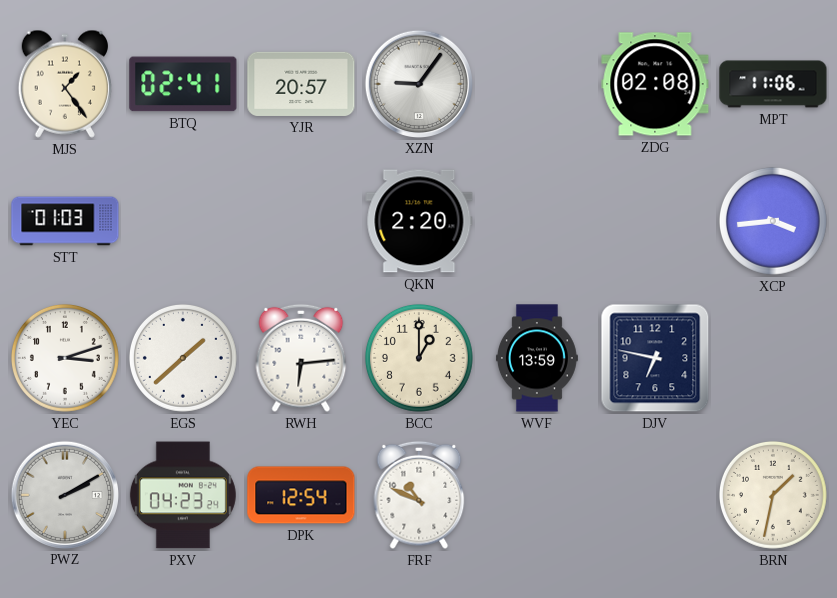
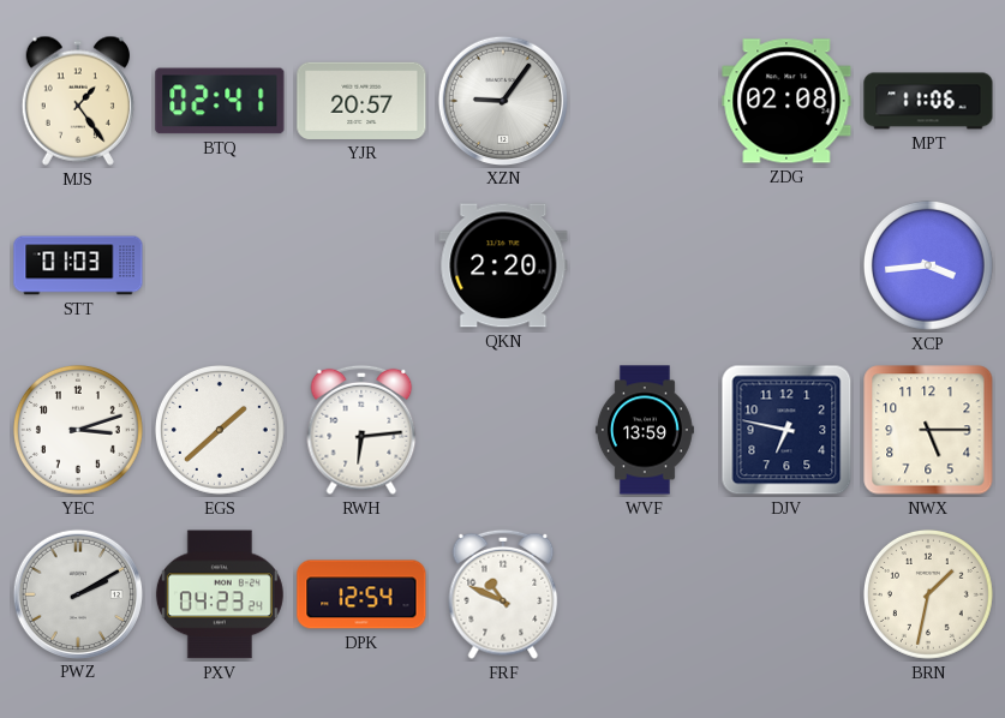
BCC: 1:00 -> none
NWX: none -> 5:15
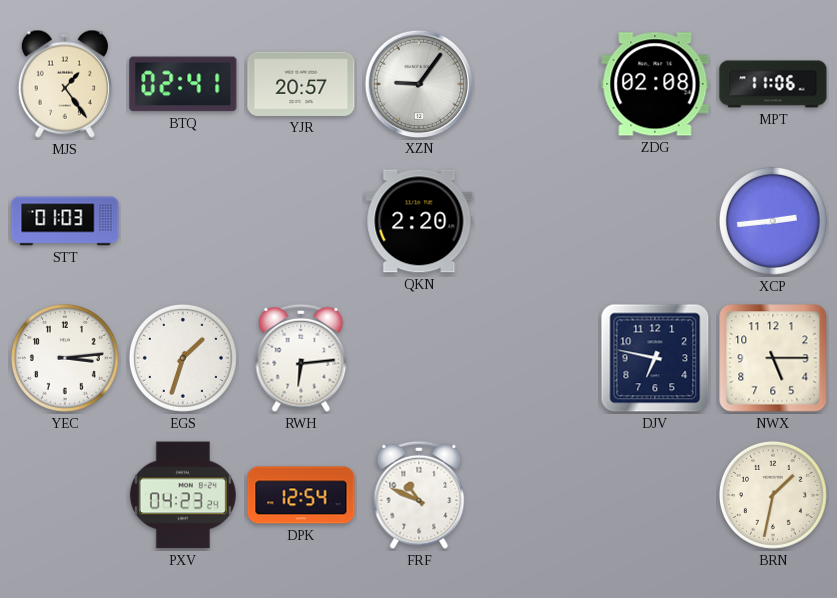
XCP: 3:44 -> 2:44
YEC: 3:12 -> 3:14
EGS: 1:38 -> 1:33
WVF: 13:59 -> none
PWZ: 2:10 -> none
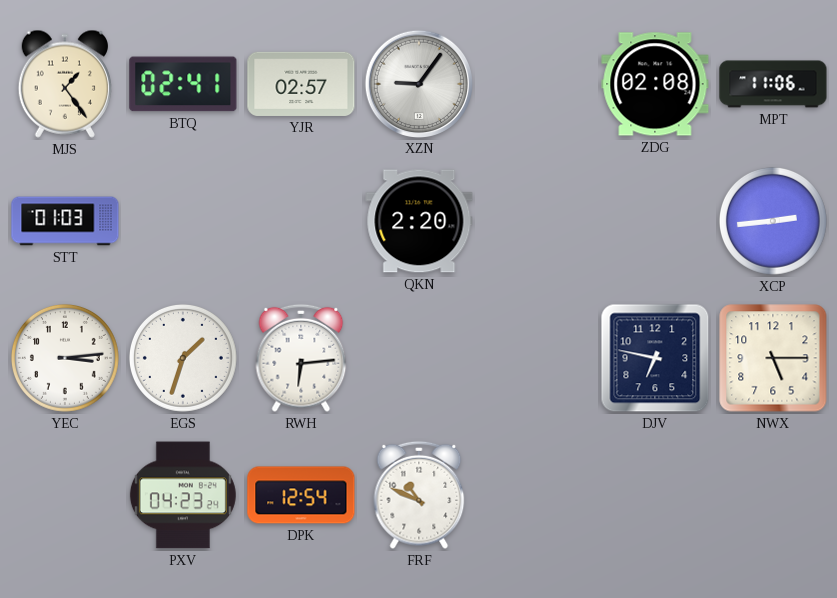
YJR: 20:57 -> 02:57
BRN: 1:32 -> none
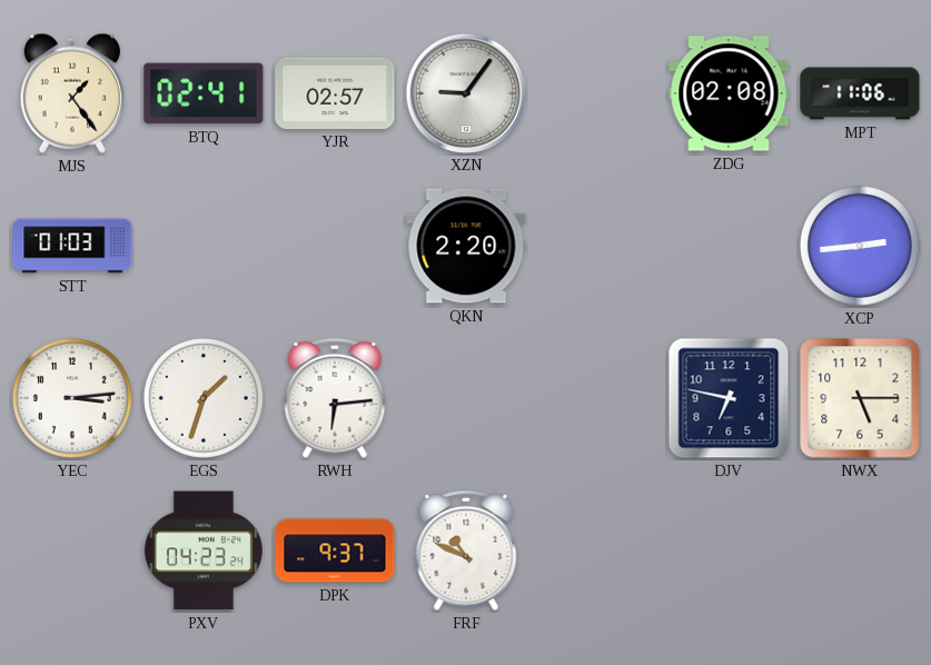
DPK: 12:54 -> 9:37
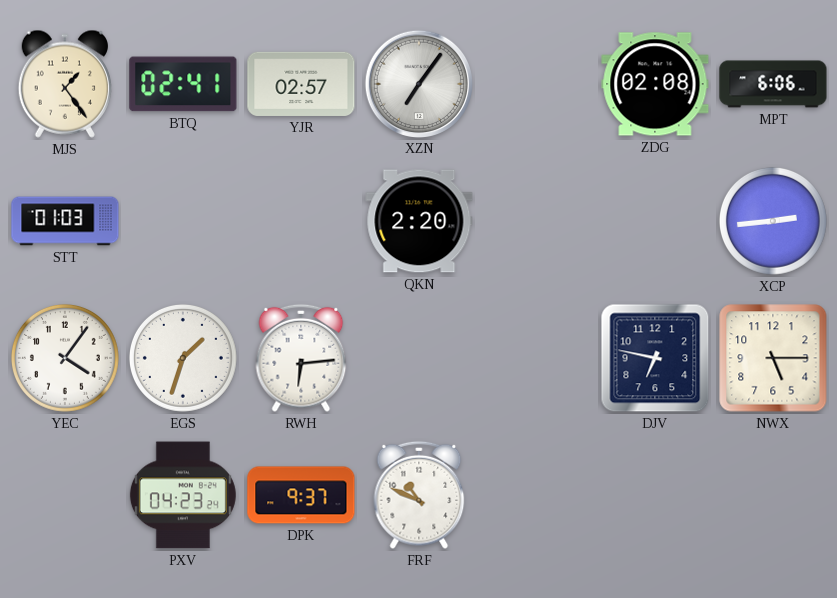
XZN: 9:06 -> 7:06
MPT: 11:06 -> 6:06
YEC: 3:14 -> 4:06
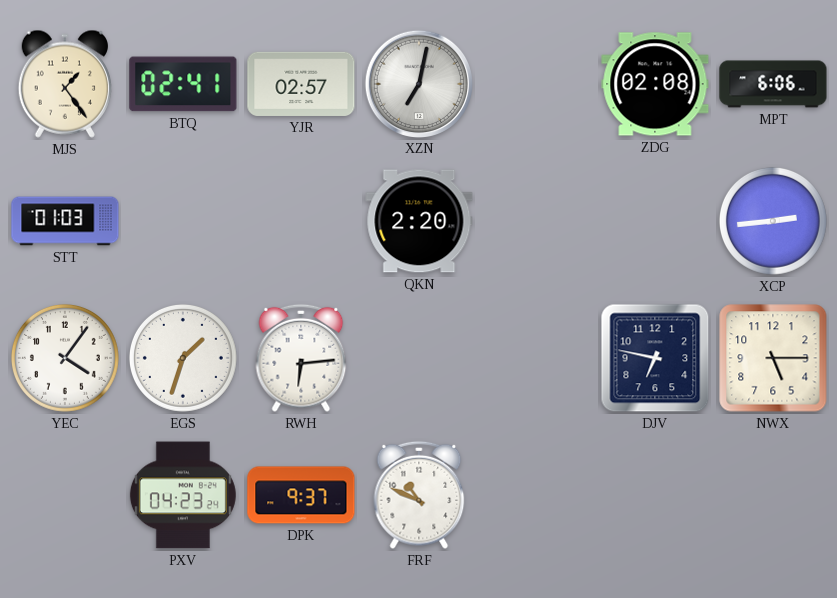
XZN: 7:06 -> 7:02
